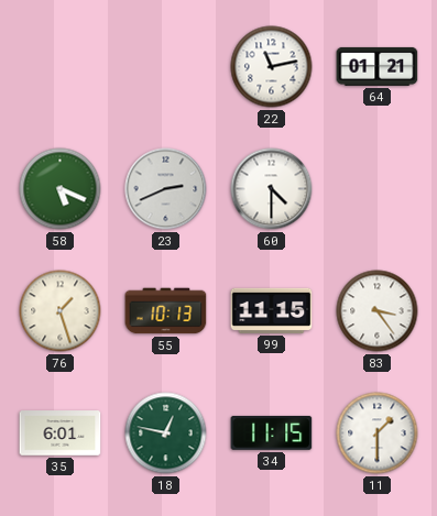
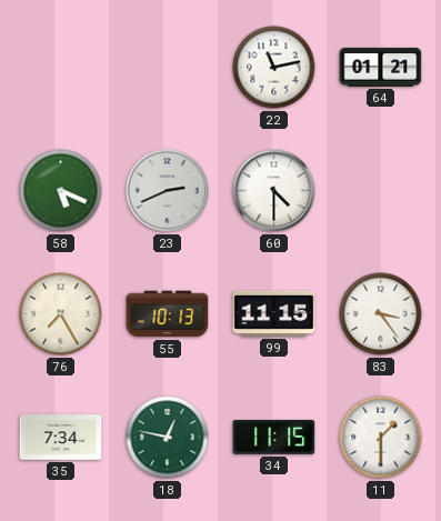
76: 1:27 -> 7:25
35: 6:01 -> 7:34
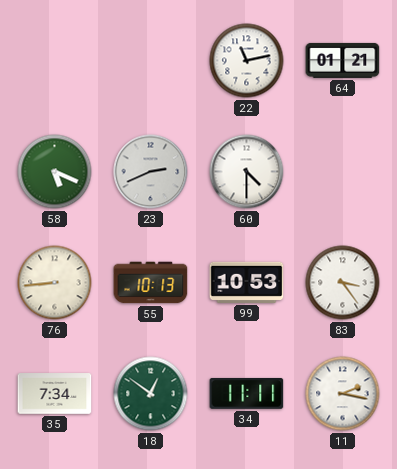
76: 7:25 -> 8:44
99: 11:15 -> 10:53
18: 12:47 -> 12:51
34: 11:15 -> 11:11
11: 1:30 -> 2:17
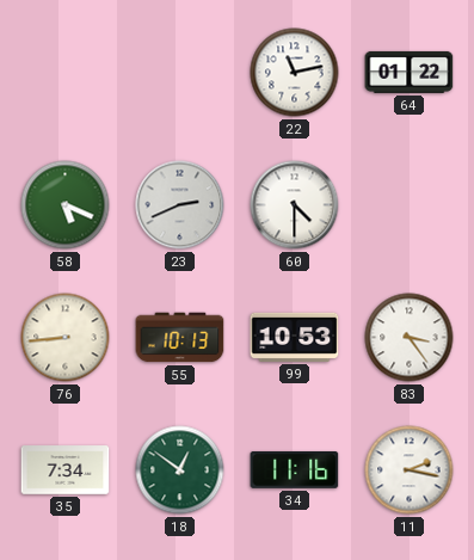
64: 01:21 -> 01:22
34: 11:11 -> 11:16
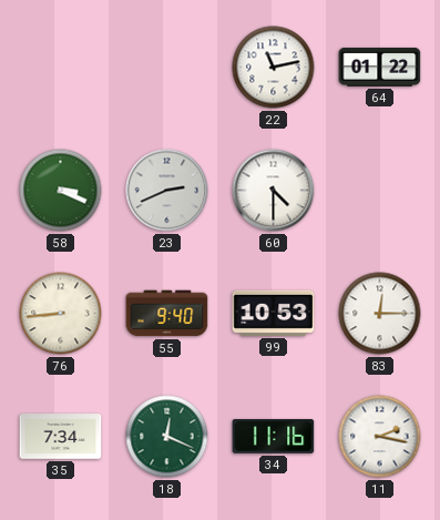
58: 5:19 -> 3:19
55: 10:13 -> 9:40
83: 3:24 -> 12:15
18: 12:51 -> 12:19
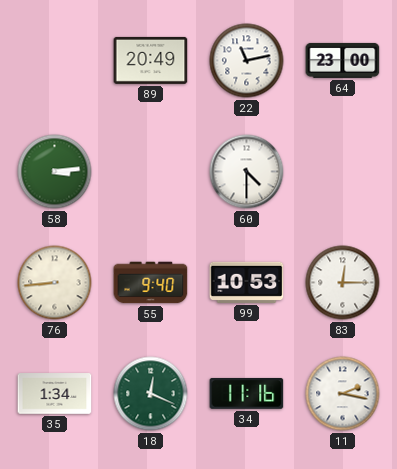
89: none -> 20:49
64: 01:22 -> 23:00
58: 3:19 -> 3:14
23: 2:41 -> none
35: 7:34 -> 1:34
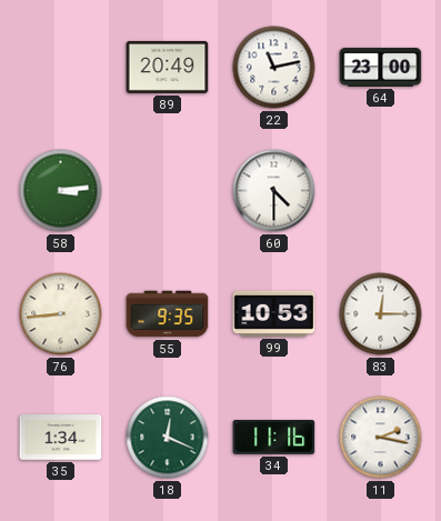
55: 9:40 -> 9:35
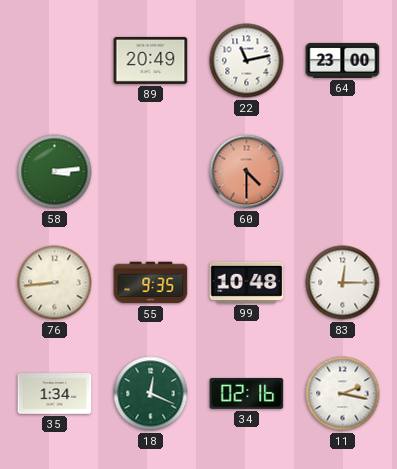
60 dial: white -> salmon
99: 10:53 -> 10:48
34: 11:16 -> 02:16
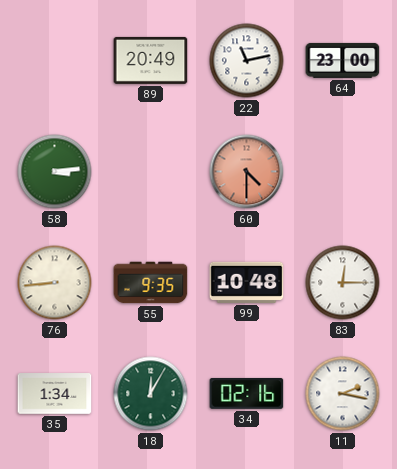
18: 12:19 -> 12:05
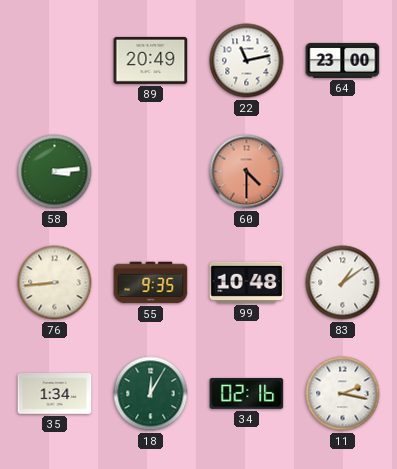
83: 12:15 -> 1:09
